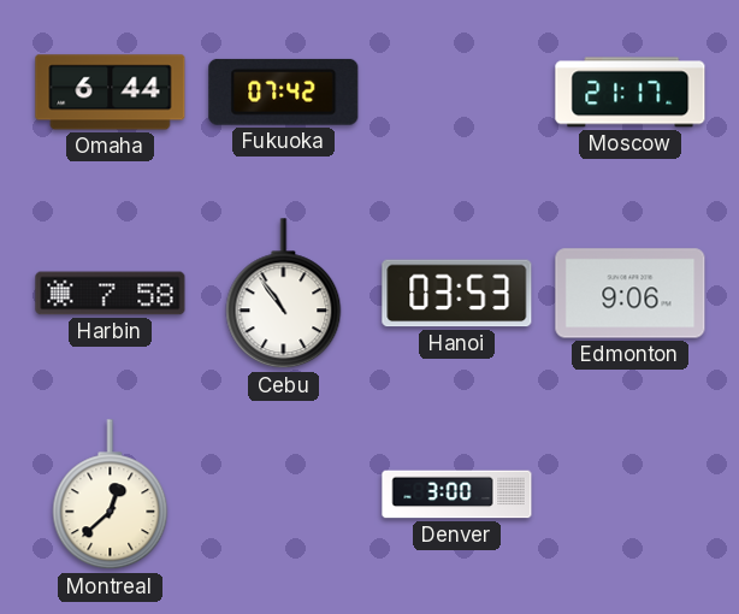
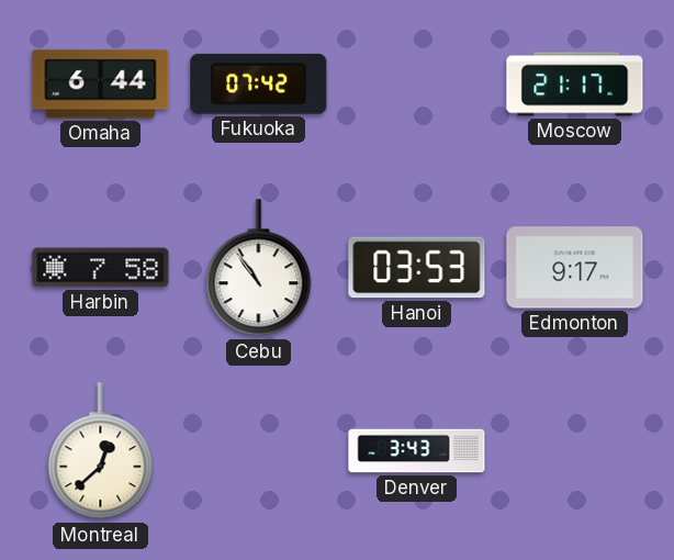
Edmonton: 9:06 -> 9:17
Denver: 3:00 -> 3:43
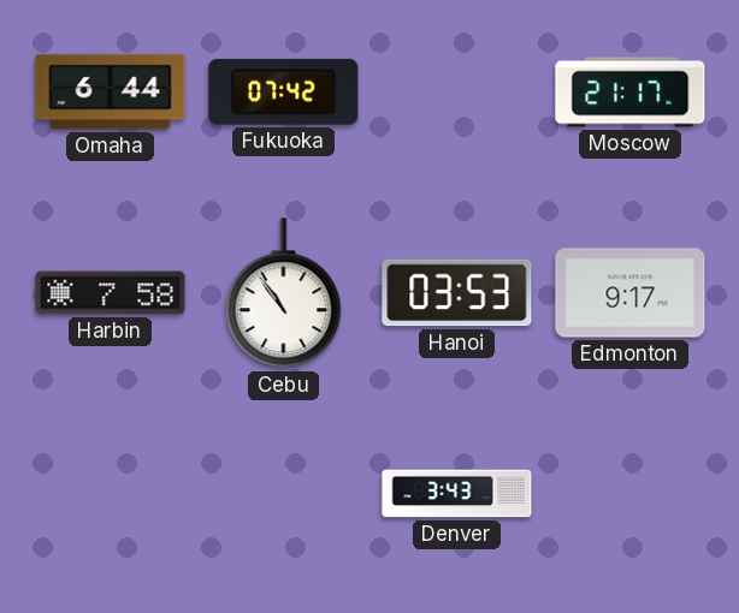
Montreal: 12:38 -> none
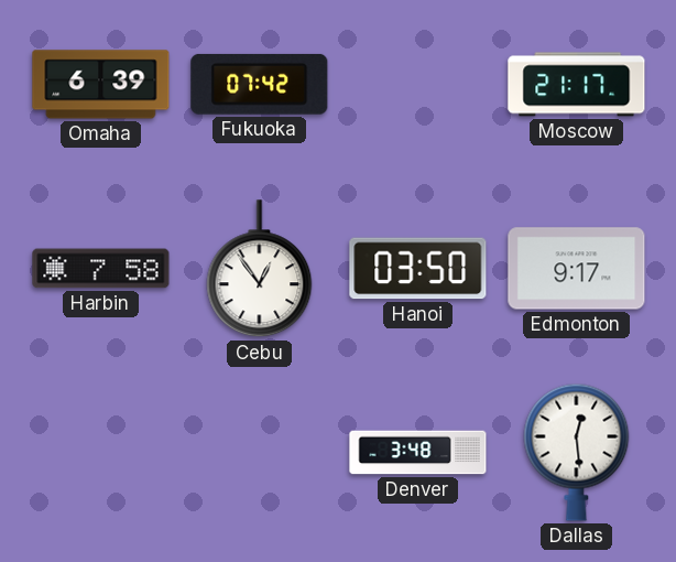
Omaha: 6:44 -> 6:39
Cebu: 10:54 -> 12:54
Hanoi: 03:53 -> 03:50
Denver: 3:43 -> 3:48
Dallas: none -> 12:29
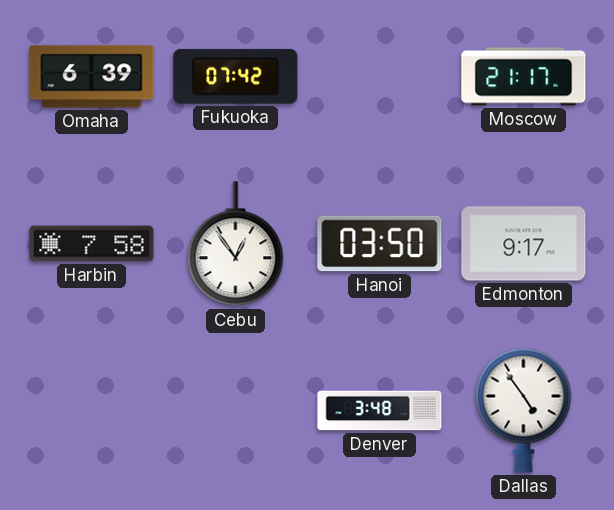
Dallas: 12:29 -> 4:54
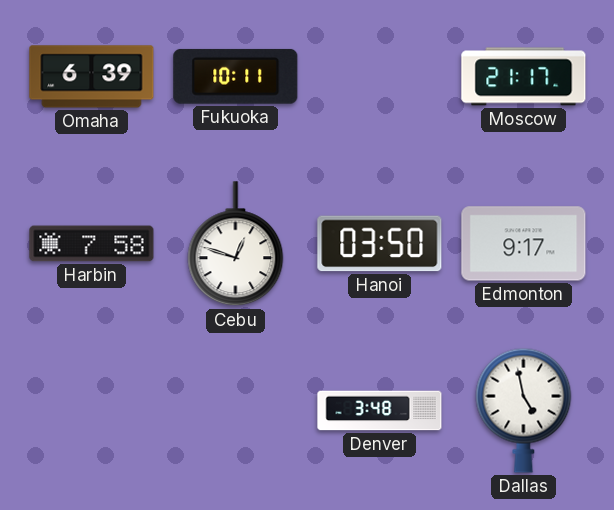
Fukuoka: 07:42 -> 10:11
Cebu: 12:54 -> 12:48
Dallas: 4:54 -> 4:58
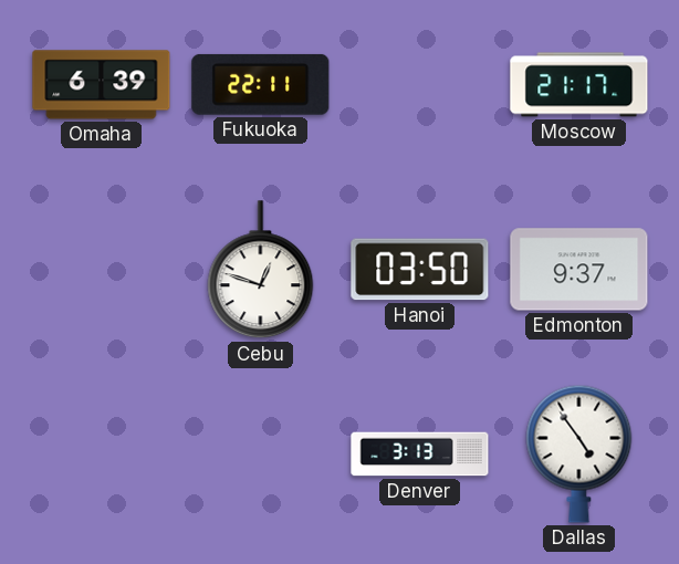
Fukuoka: 10:11 -> 22:11
Harbin: 7:58 -> none
Edmonton: 9:17 -> 9:37
Denver: 3:48 -> 3:13
Dallas: 4:58 -> 4:54
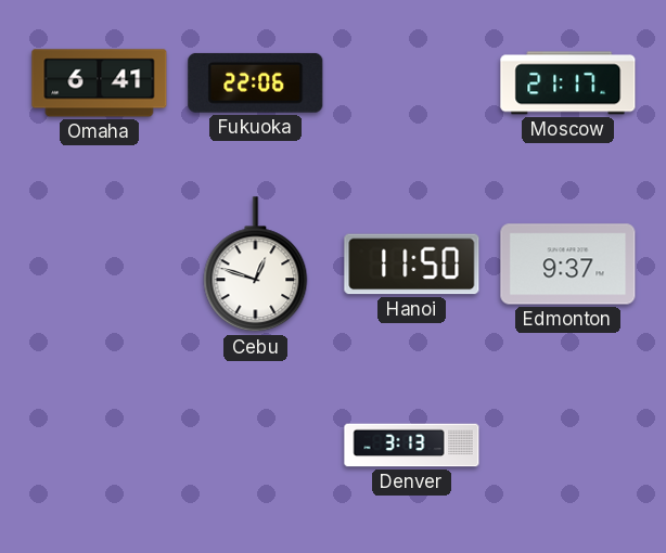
Omaha: 6:39 -> 6:41
Fukuoka: 22:11 -> 22:06
Hanoi: 03:50 -> 11:50
Dallas: 4:54 -> none
